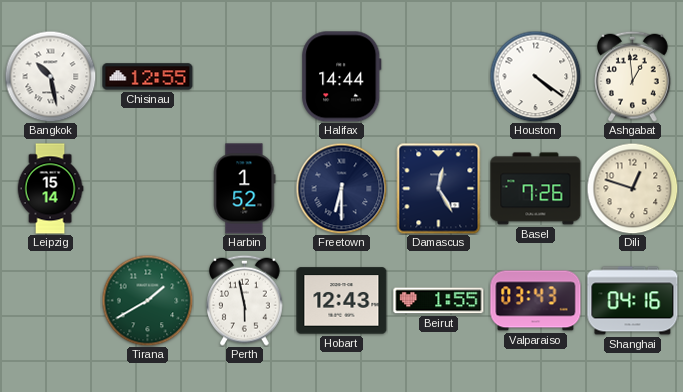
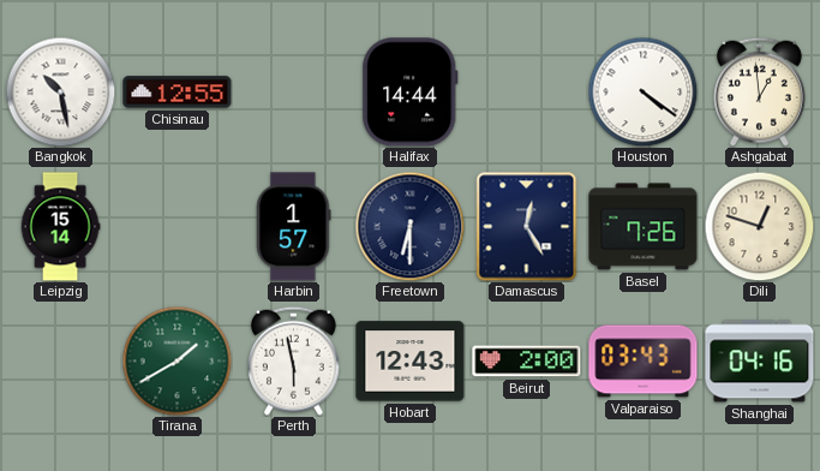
Harbin: 1:52 -> 1:57
Beirut: 1:55 -> 2:00
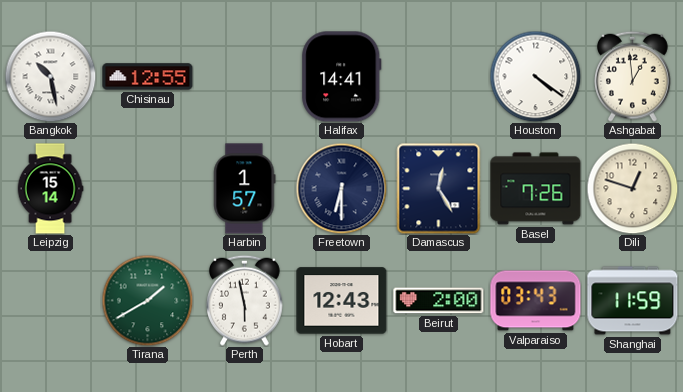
Halifax: 14:44 -> 14:41
Shanghai: 04:16 -> 11:59
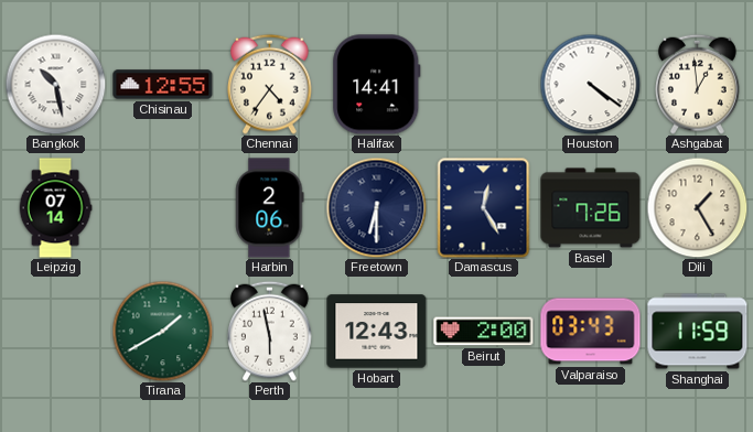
Chennai: none -> 4:36
Leipzig: 15:14 -> 07:14
Harbin: 1:57 -> 2:06
Dili: 12:48 -> 1:25
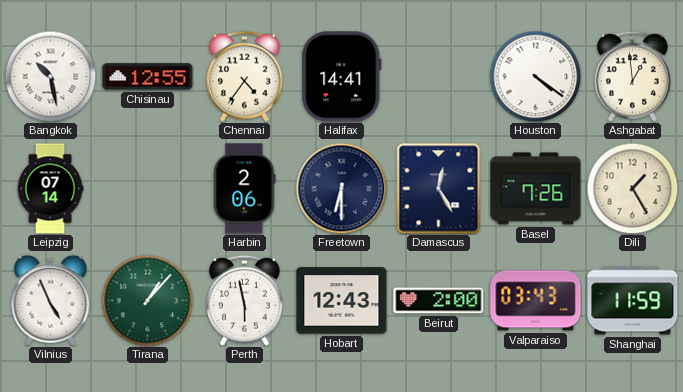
Vilnius: none -> 4:56
Tirana: 1:40 -> 1:07
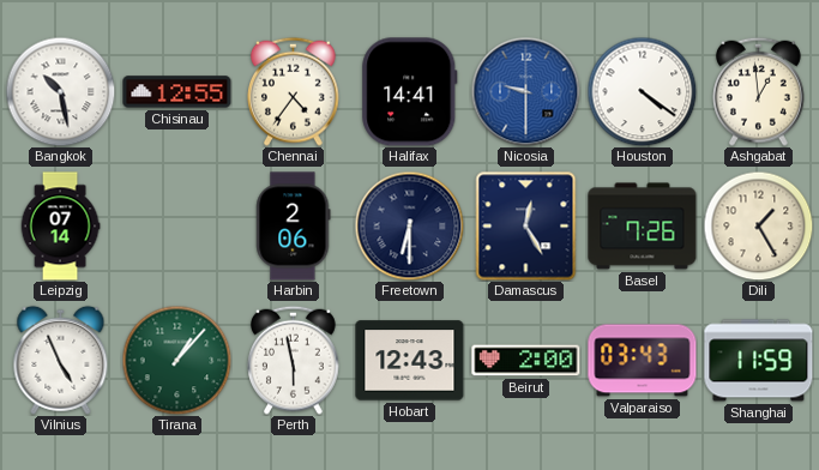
Nicosia: none -> 9:30
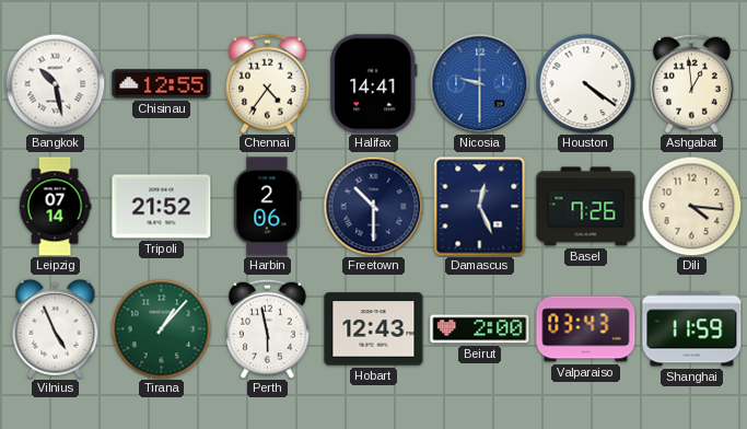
Tripoli: none -> 21:52
Freetown: 6:30 -> 10:30
Damascus: 12:25 -> 12:26
Dili: 1:25 -> 4:16
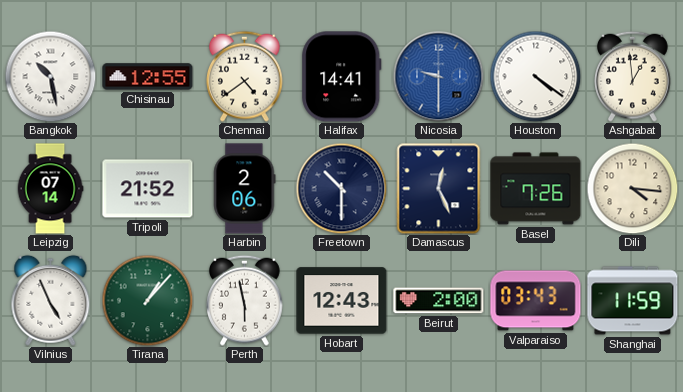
Chennai: 4:36 -> 4:39
